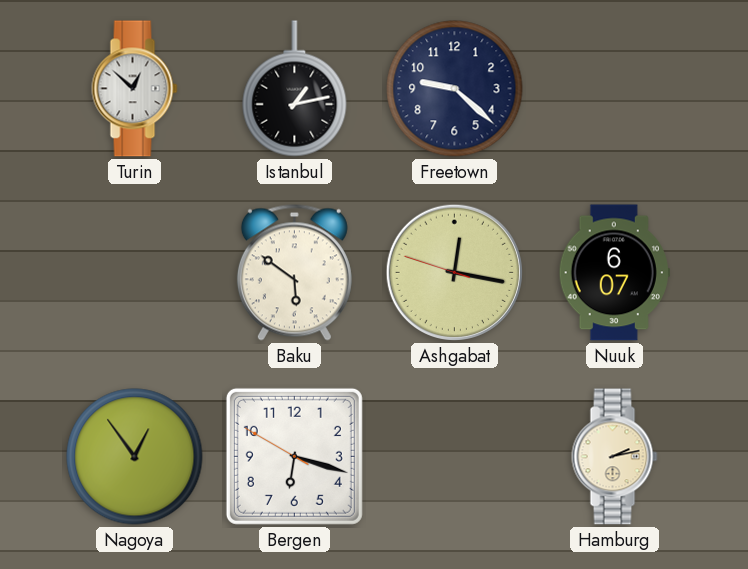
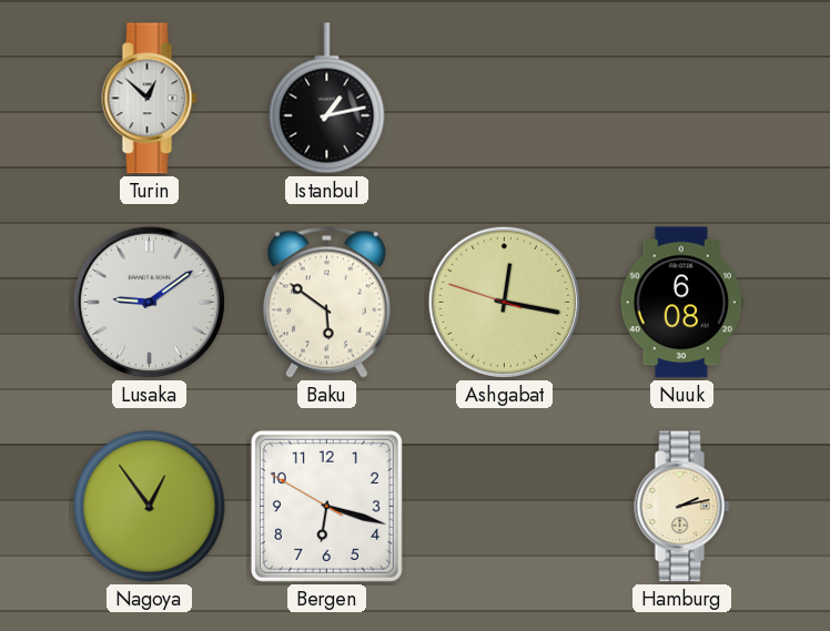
Freetown: 9:22 -> none
Lusaka: none -> 9:09
Nuuk: 6:07 -> 6:08
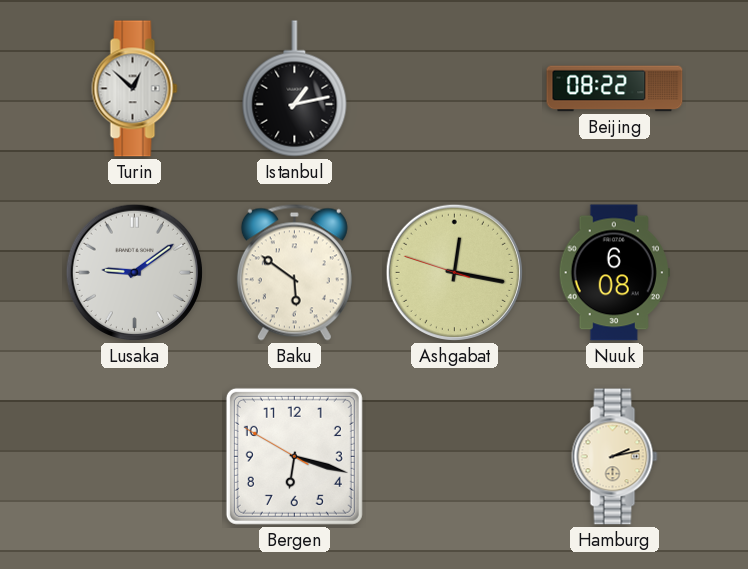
Beijing: none -> 08:22
Nagoya: 12:54 -> none
